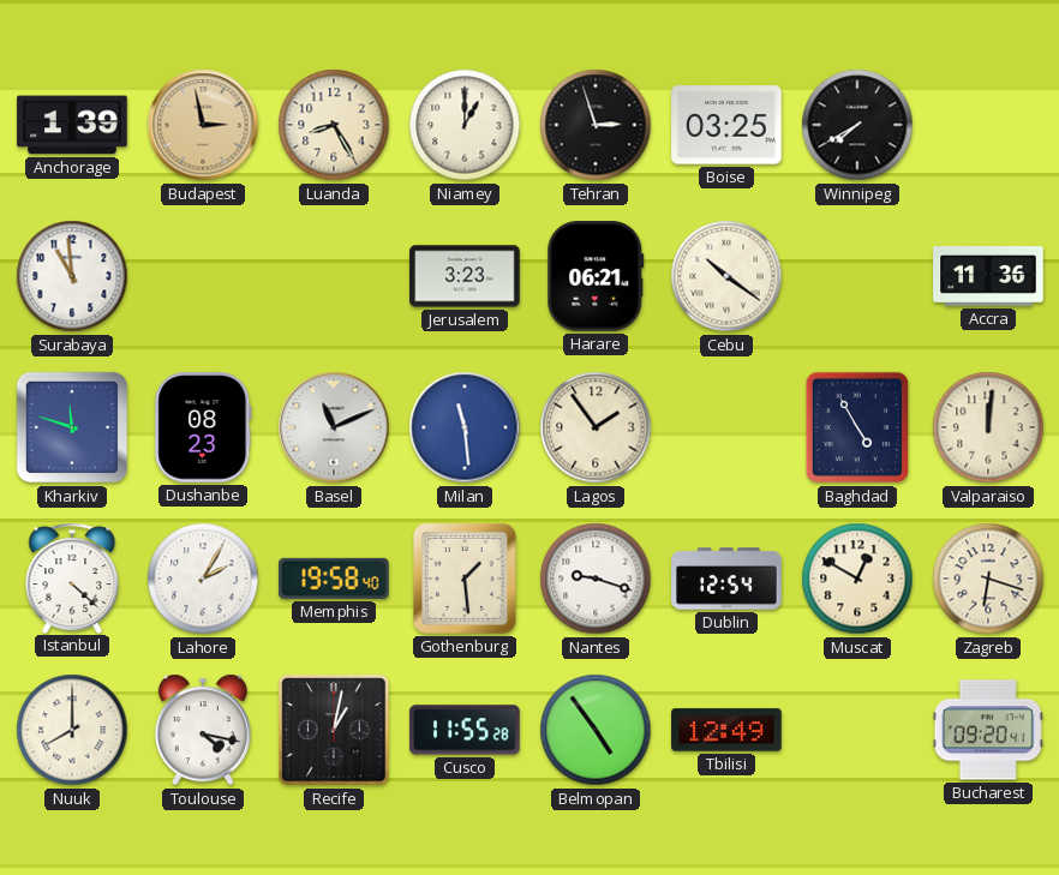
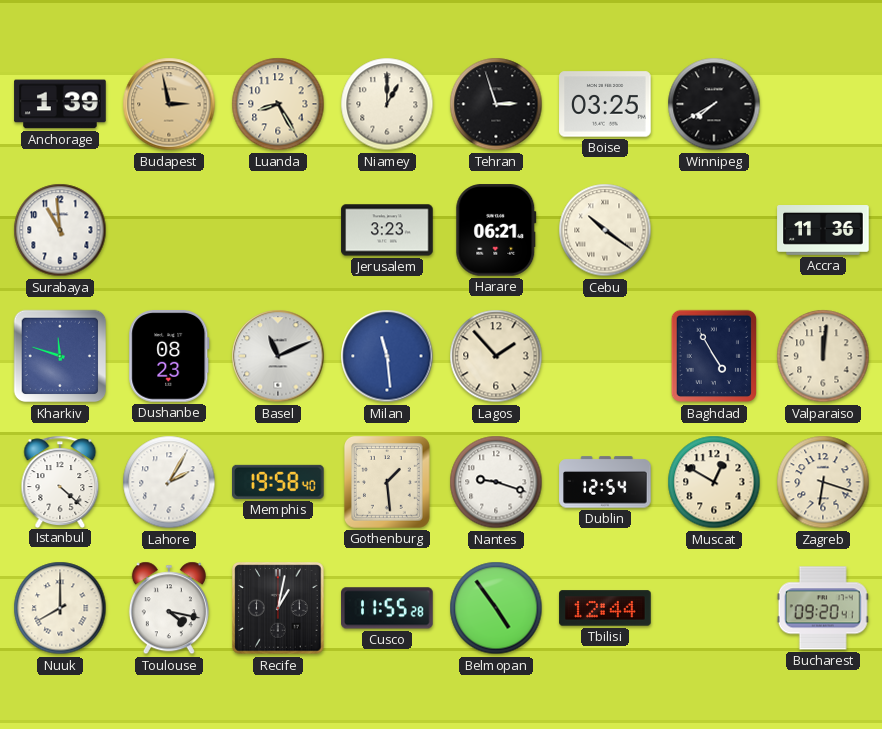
Lagos: 1:54 -> 1:53
Tbilisi: 12:49 -> 12:44
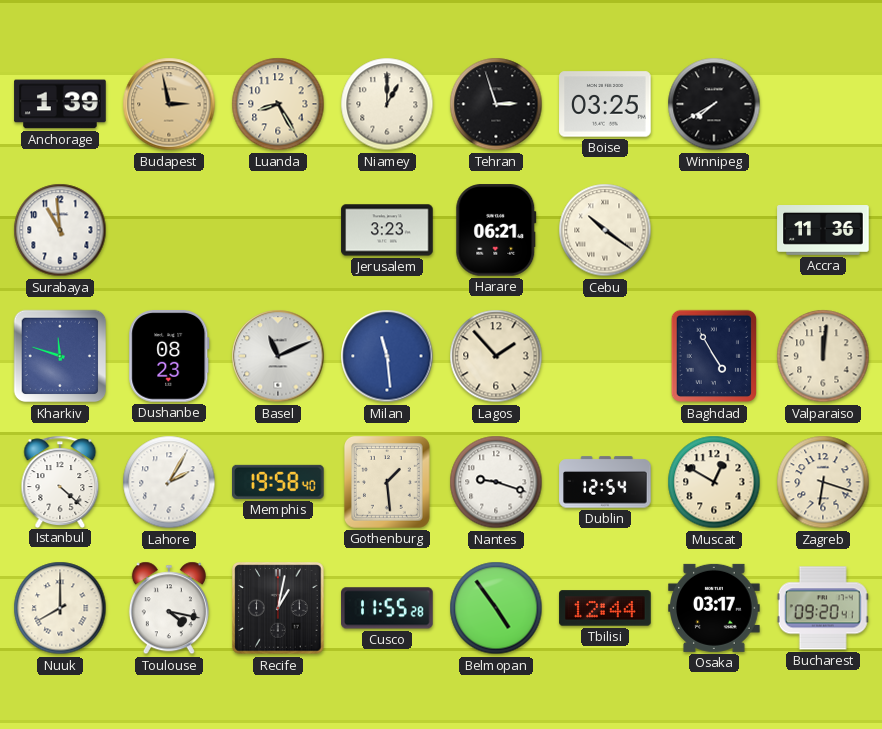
Osaka: none -> 03:17
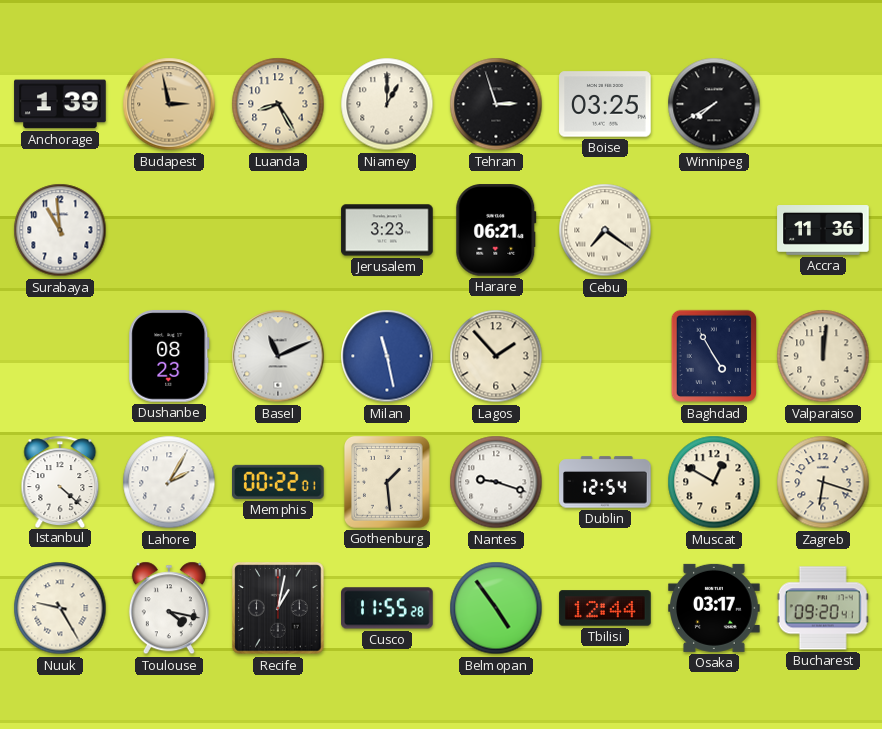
Cebu: 10:21 -> 7:21
Kharkiv: 11:48 -> none
Milan: 11:29 -> 11:28
Memphis: 19:58 -> 00:22
Nuuk: 8:00 -> 9:25
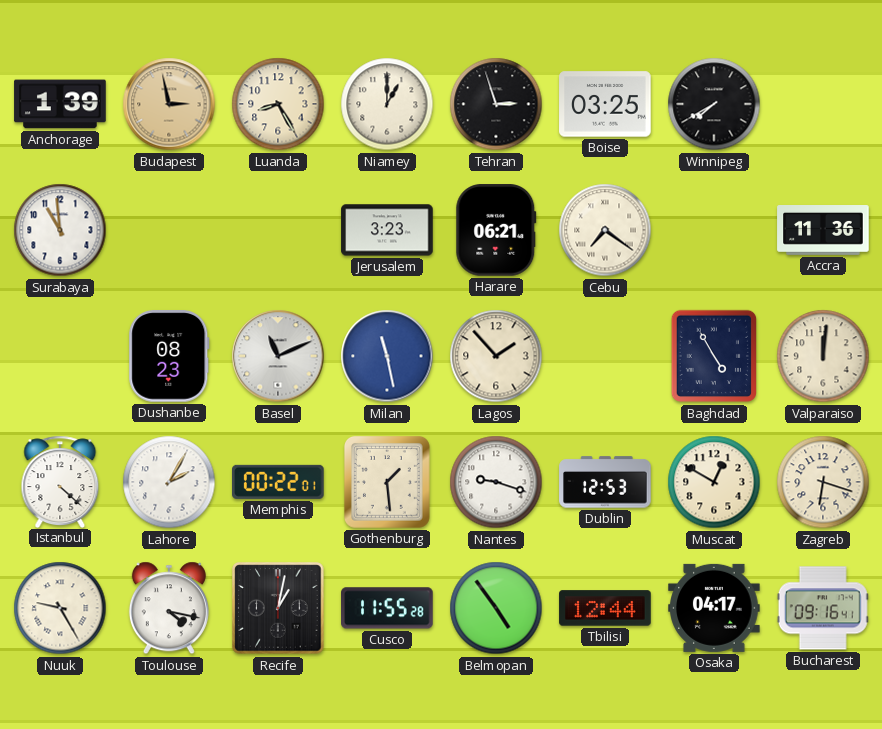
Dublin: 12:54 -> 12:53
Osaka: 03:17 -> 04:17
Bucharest: 09:20 -> 09:16
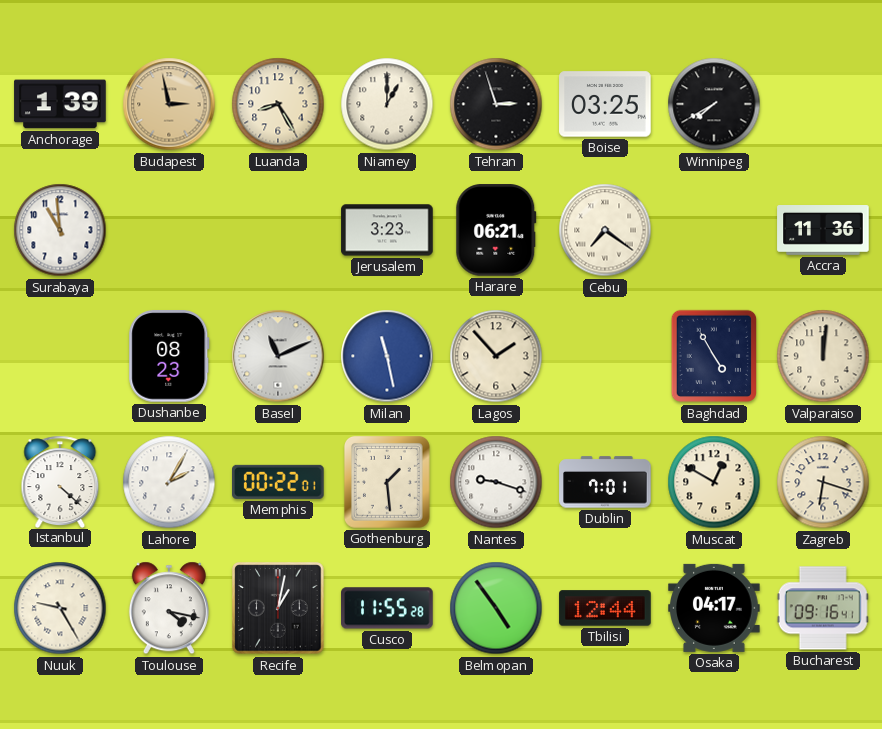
Dublin: 12:53 -> 7:01
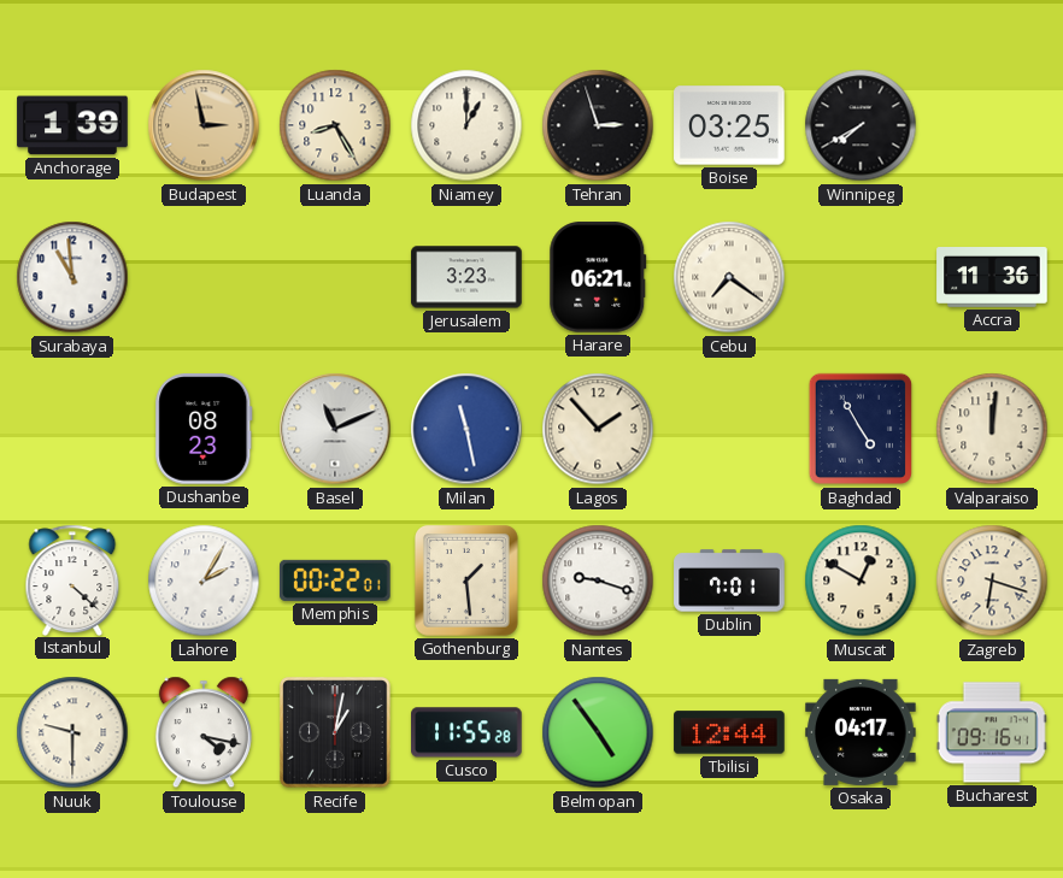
Nuuk: 9:25 -> 9:30
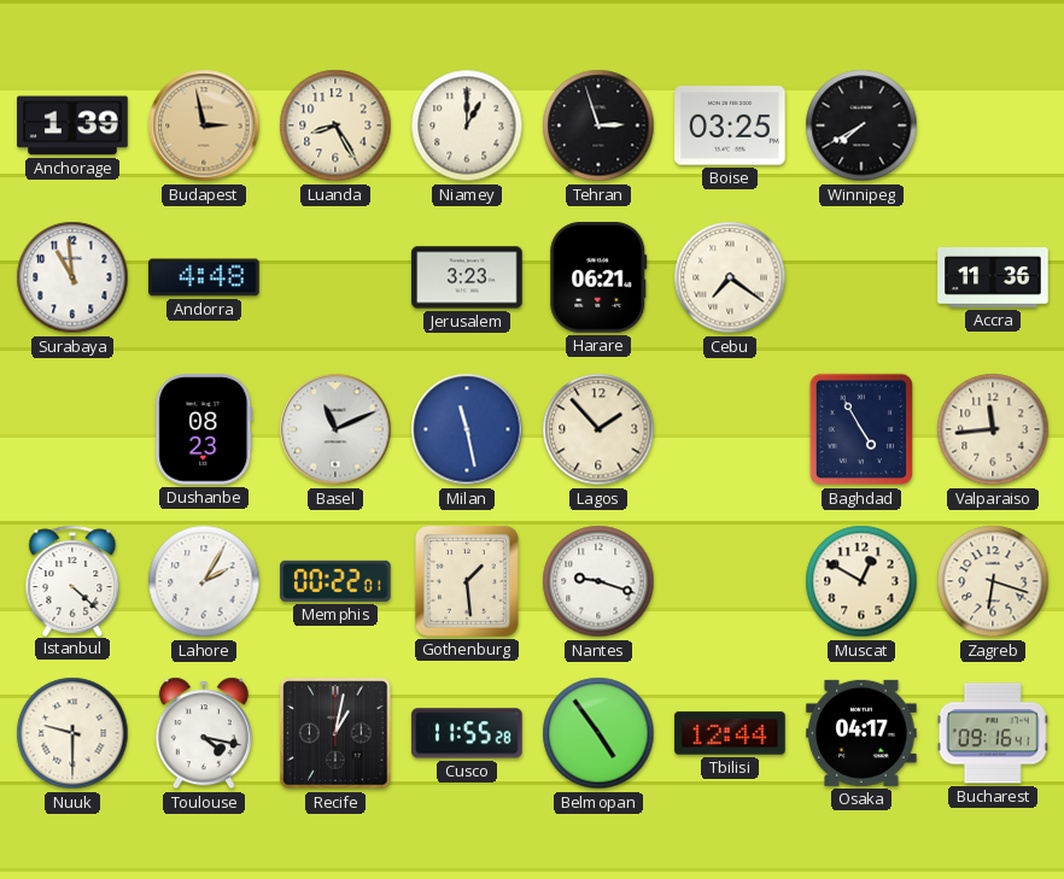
Andorra: none -> 4:48
Valparaiso: 12:01 -> 11:44
Dublin: 7:01 -> none
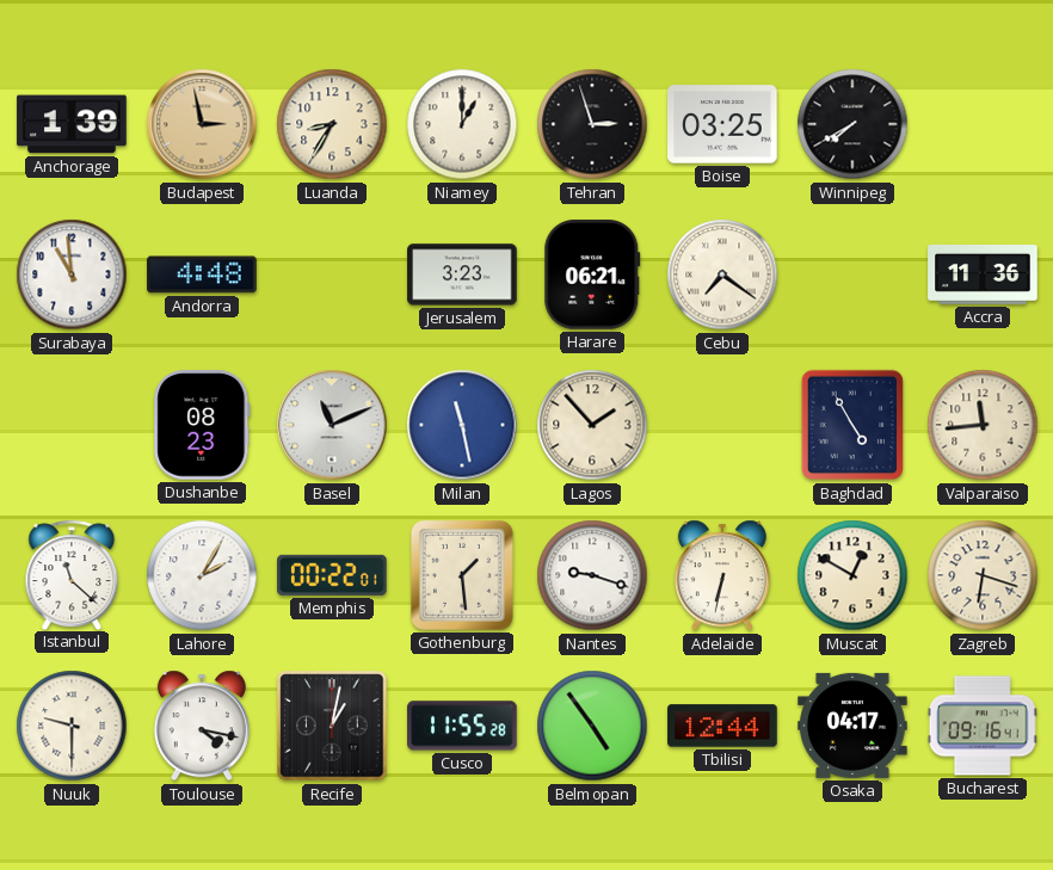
Luanda: 8:25 -> 8:35
Istanbul: 4:22 -> 11:22
Adelaide: none -> 6:32
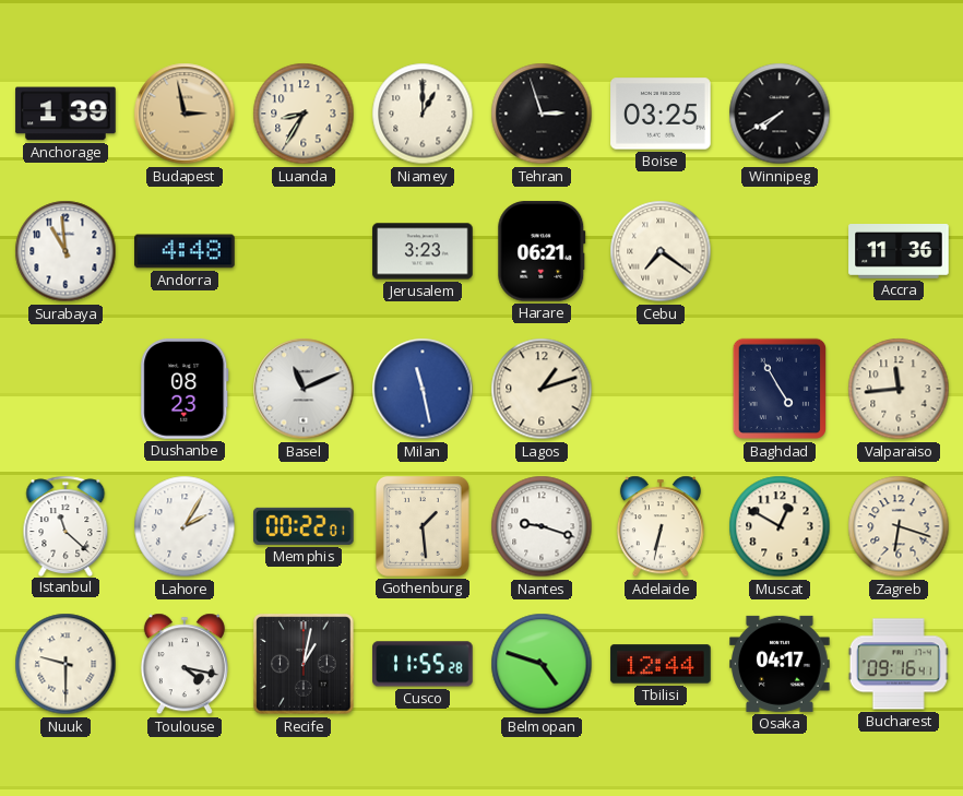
Lagos: 1:53 -> 1:12
Belmopan: 4:54 -> 4:48
